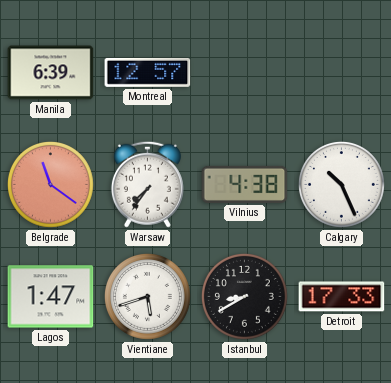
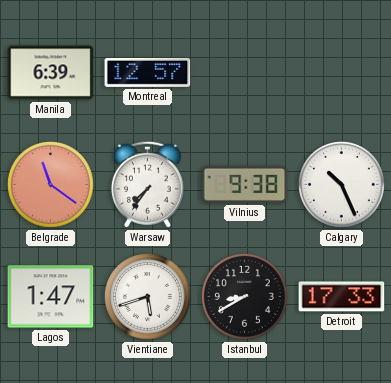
Vilnius: 4:38 -> 9:38
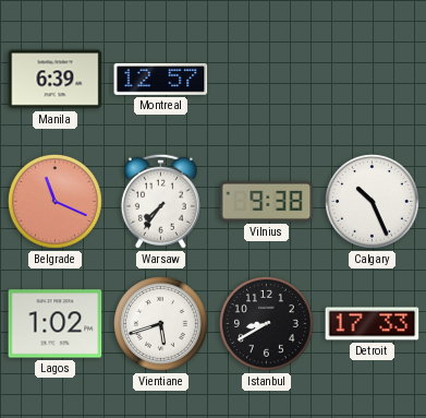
Belgrade: 11:21 -> 11:19
Lagos: 1:47 -> 1:02
